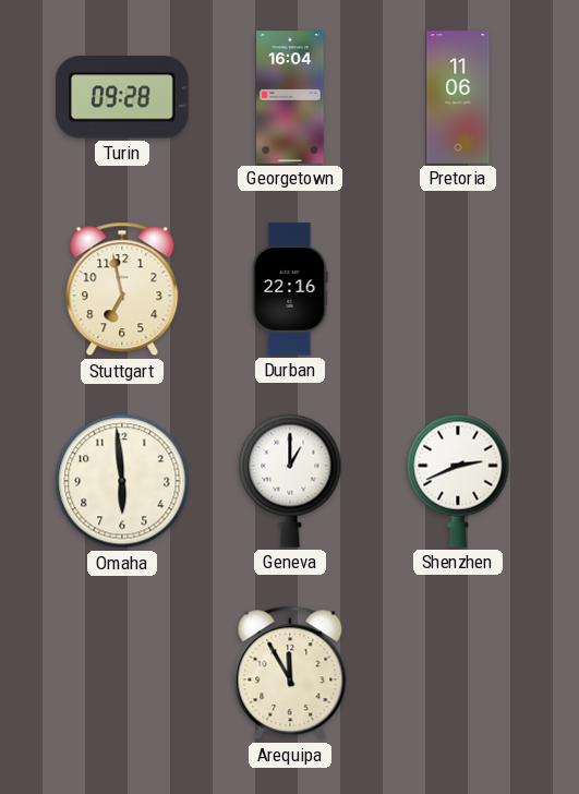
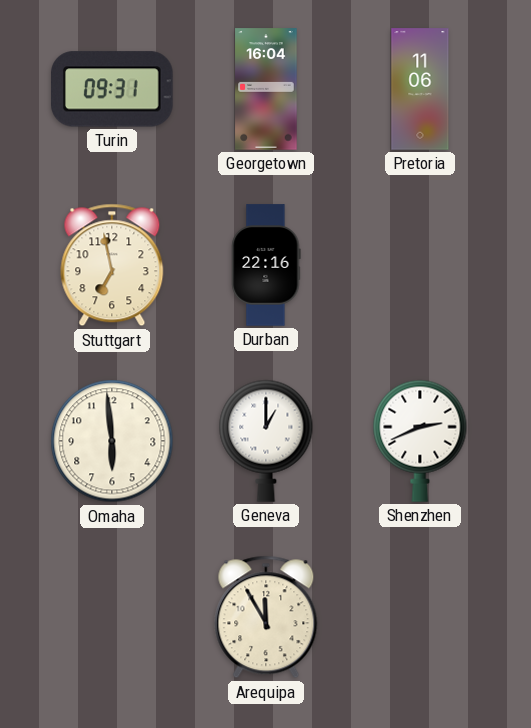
Turin: 09:28 -> 09:31
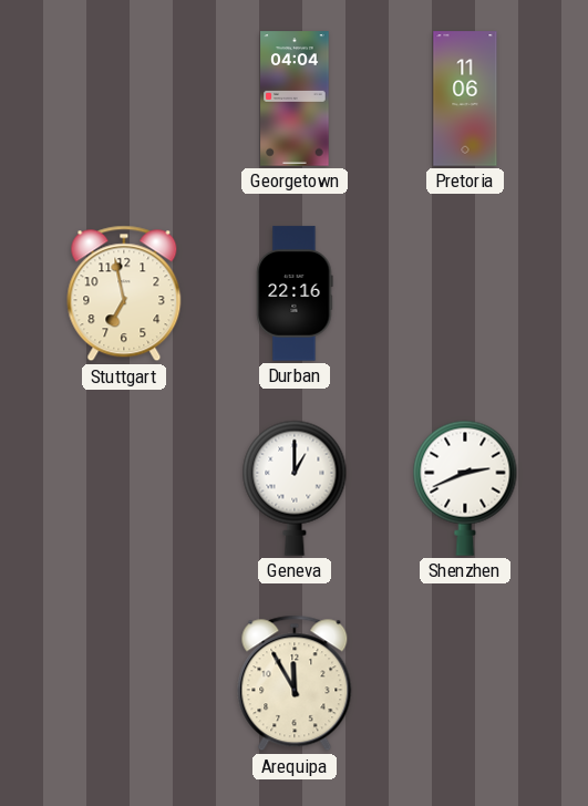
Turin: 09:31 -> none
Georgetown: 16:04 -> 04:04
Omaha: 5:59 -> none
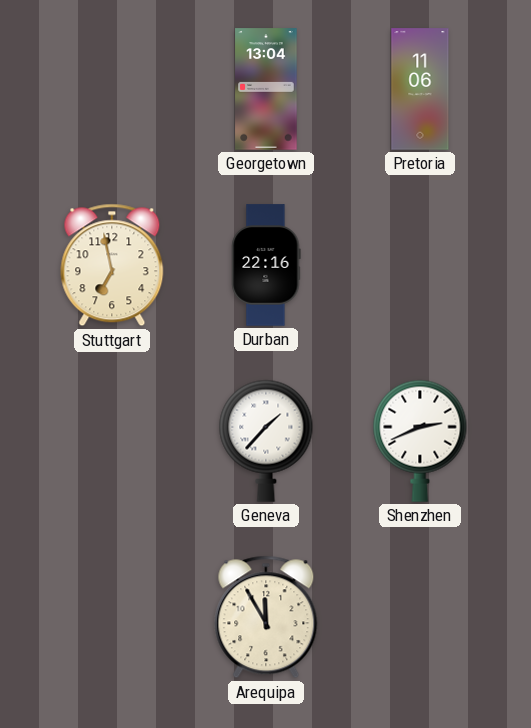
Georgetown: 04:04 -> 13:04
Geneva: 1:00 -> 1:37
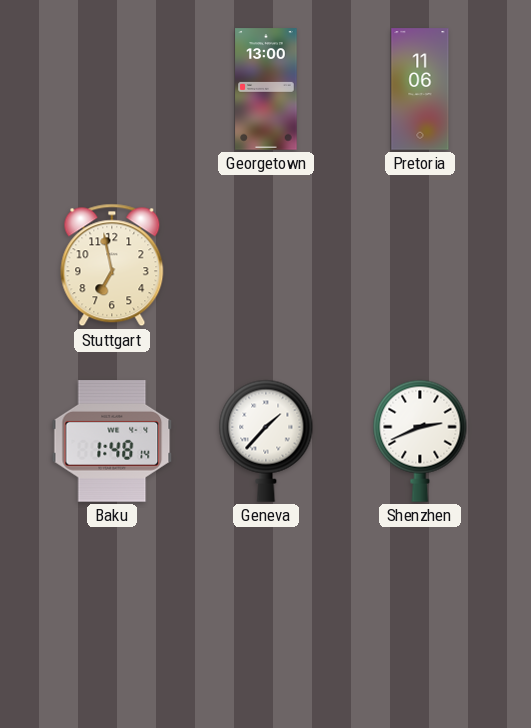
Georgetown: 13:04 -> 13:00
Durban: 22:16 -> none
Baku: none -> 1:48
Arequipa: 11:55 -> none
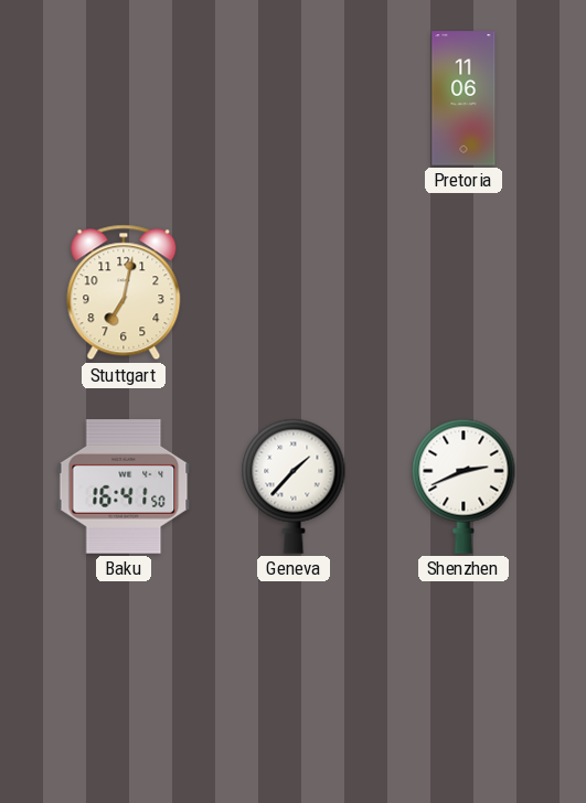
Georgetown: 13:00 -> none
Stuttgart: 6:58 -> 7:02
Baku: 1:48 -> 16:41
